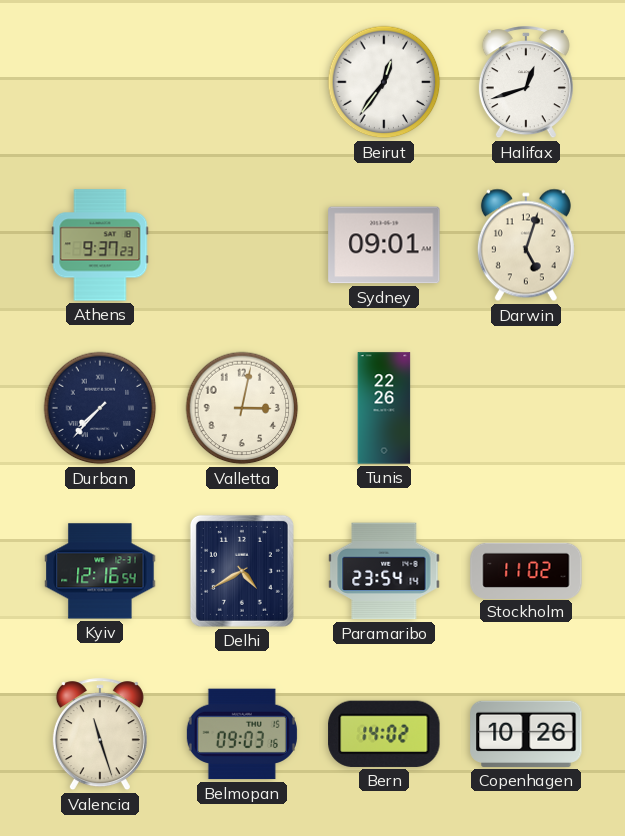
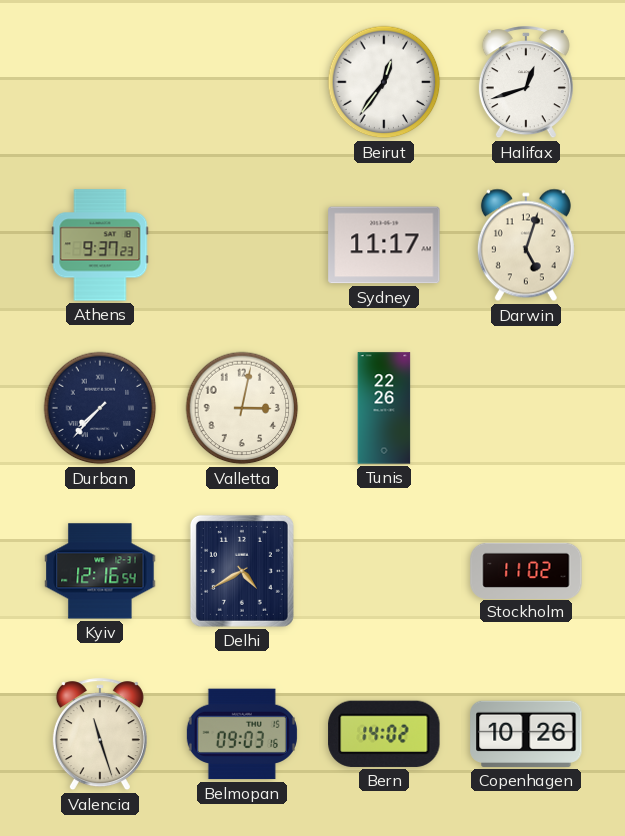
Sydney: 09:01 -> 11:17
Paramaribo: 23:54 -> none
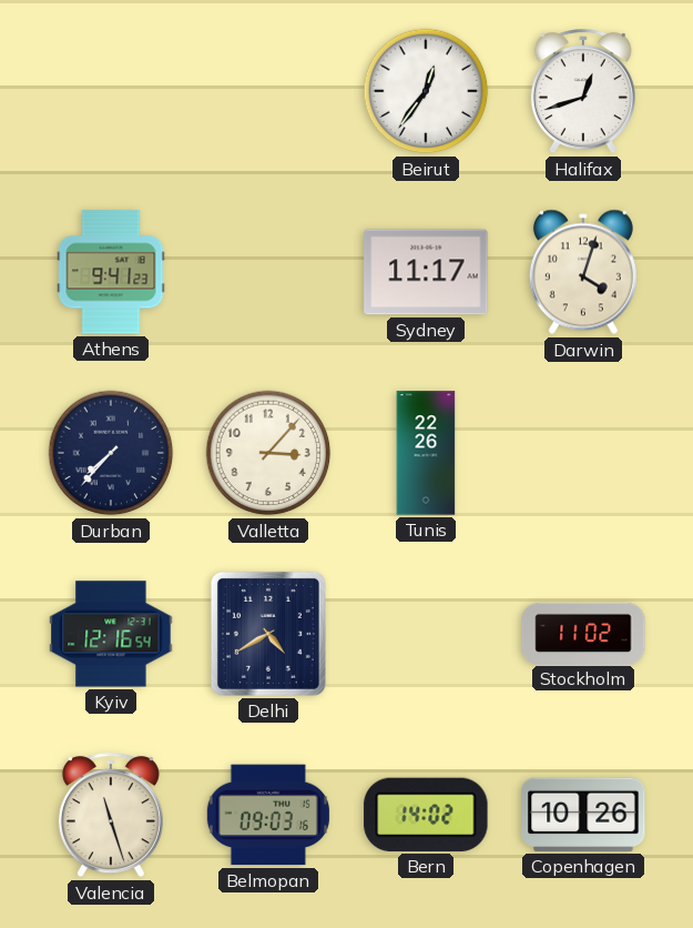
Athens: 9:37 -> 9:41
Darwin: 5:03 -> 4:03
Valletta: 3:02 -> 3:07
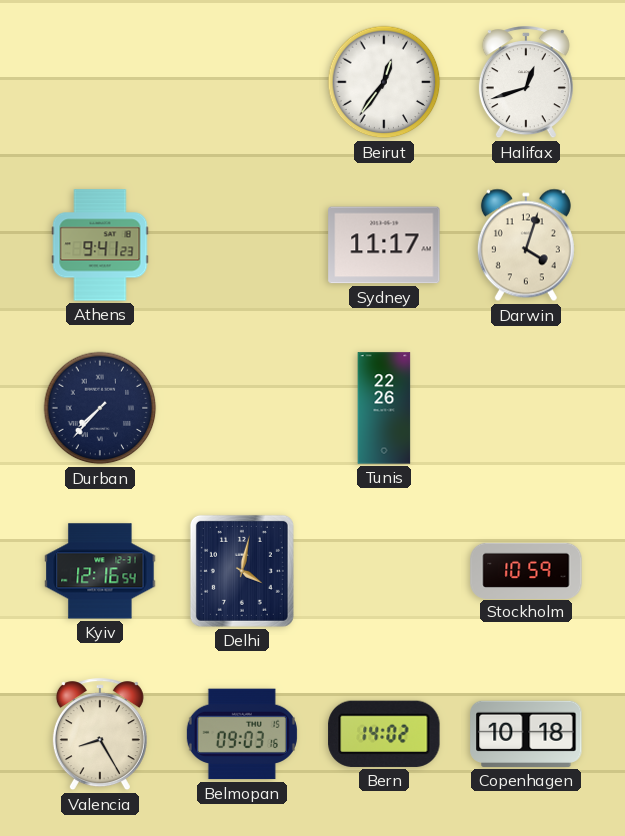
Valletta: 3:07 -> none
Delhi: 4:40 -> 4:02
Stockholm: 11:02 -> 10:59
Valencia: 11:27 -> 8:25
Copenhagen: 10:26 -> 10:18
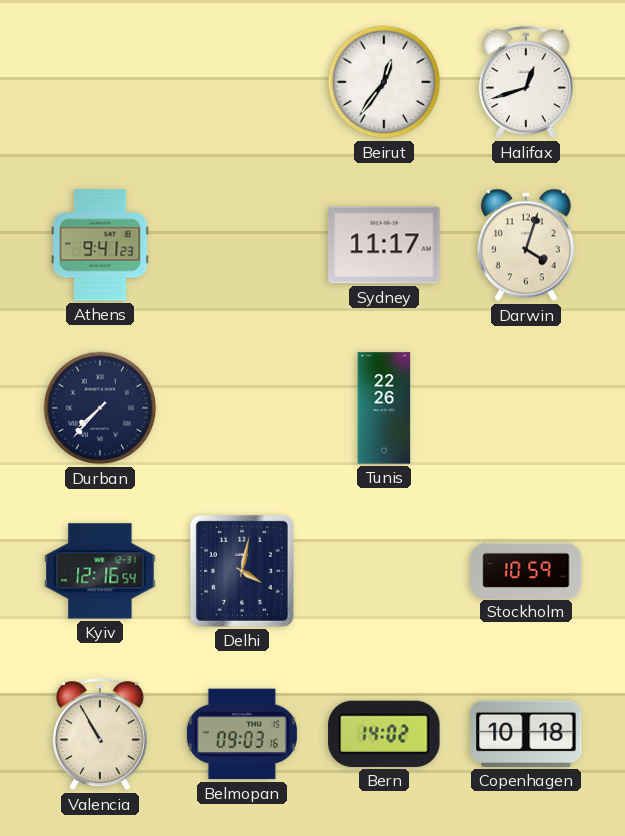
Valencia: 8:25 -> 10:55
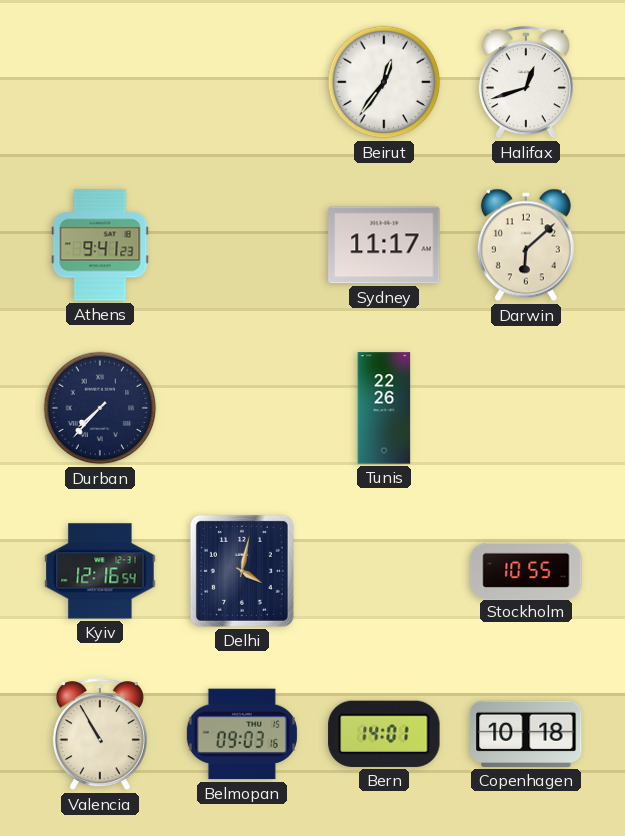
Darwin: 4:03 -> 6:08
Stockholm: 10:59 -> 10:55
Bern: 14:02 -> 14:01
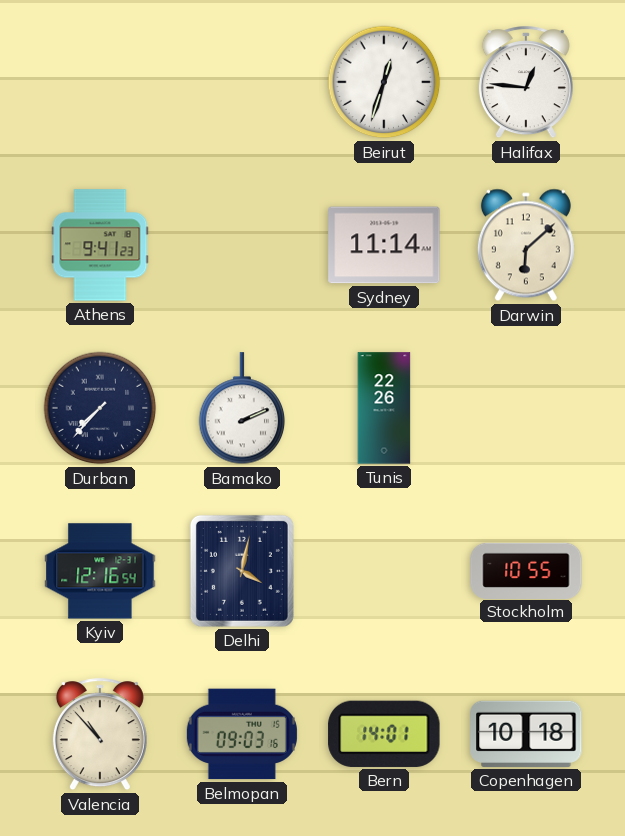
Beirut: 12:36 -> 12:33
Halifax: 12:42 -> 12:46
Sydney: 11:17 -> 11:14
Bamako: none -> 2:11
Valencia: 10:55 -> 10:53
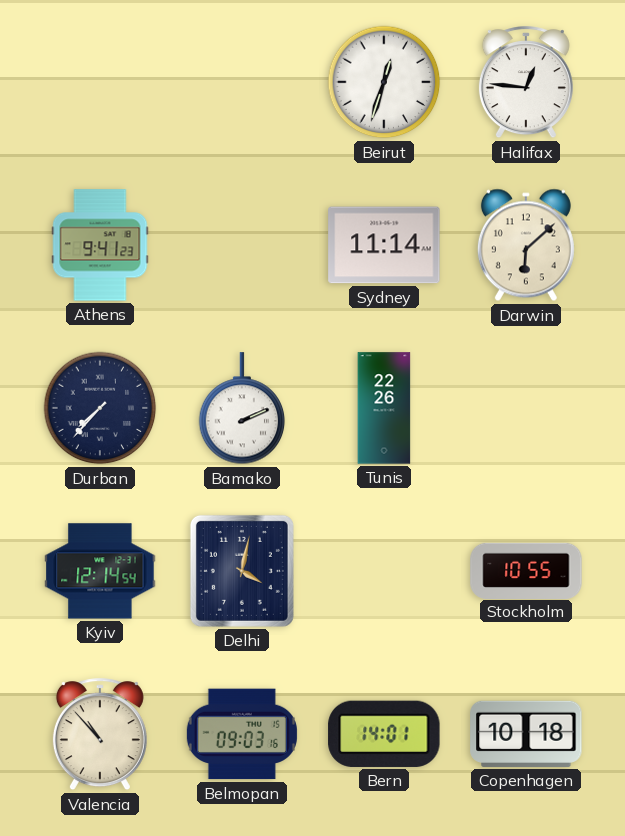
Kyiv: 12:16 -> 12:14
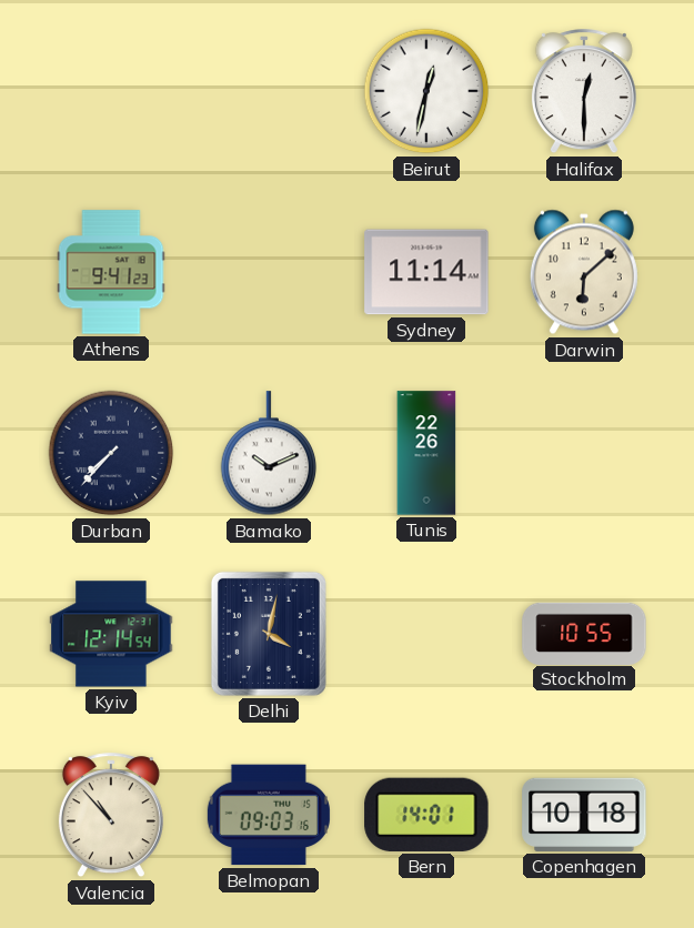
Beirut: 12:33 -> 12:32
Halifax: 12:46 -> 12:30
Bamako: 2:11 -> 10:11
